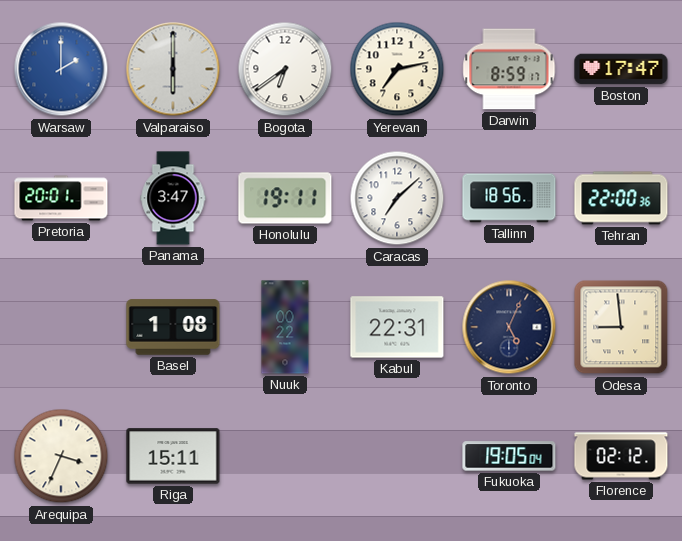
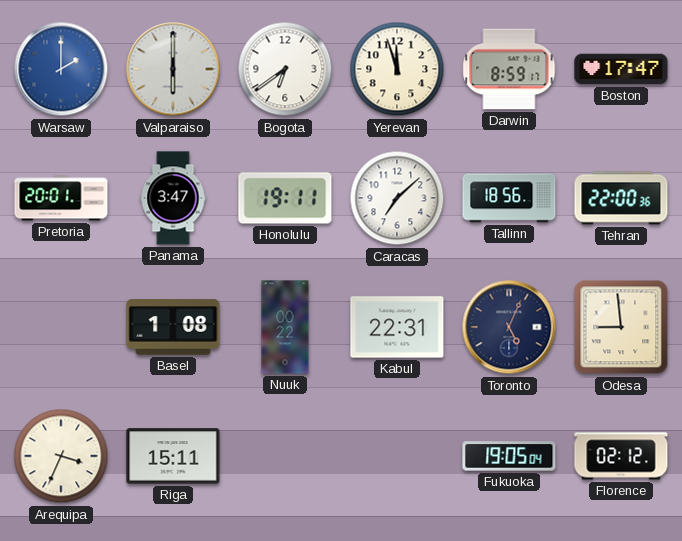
Yerevan: 7:13 -> 11:57
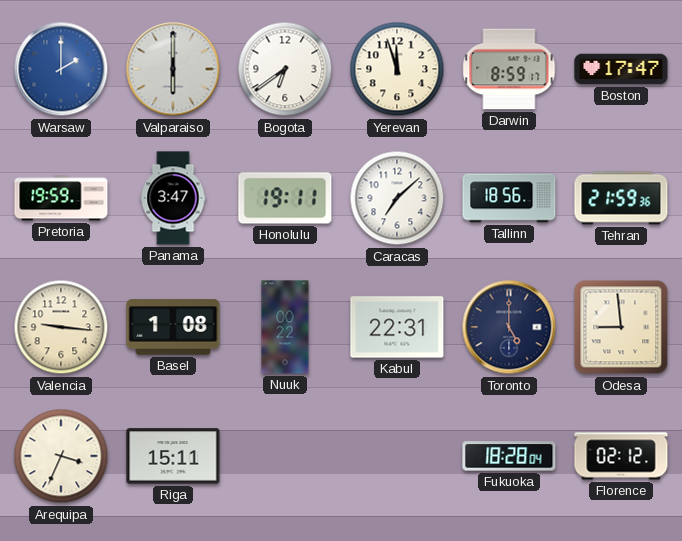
Pretoria: 20:01 -> 19:59
Tehran: 22:00 -> 21:59
Valencia: none -> 9:16
Toronto: 5:04 -> 5:00
Fukuoka: 19:05 -> 18:28
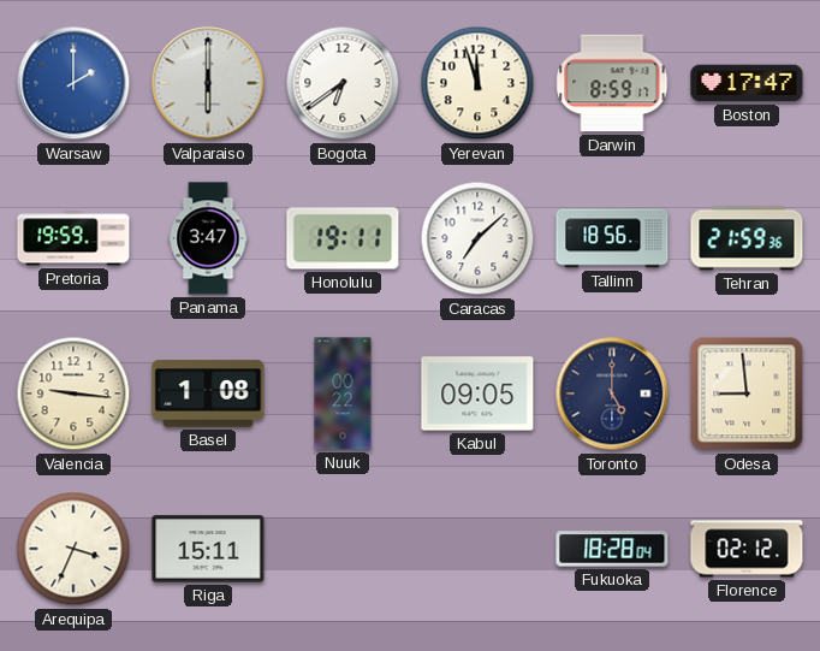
Kabul: 22:31 -> 09:05
